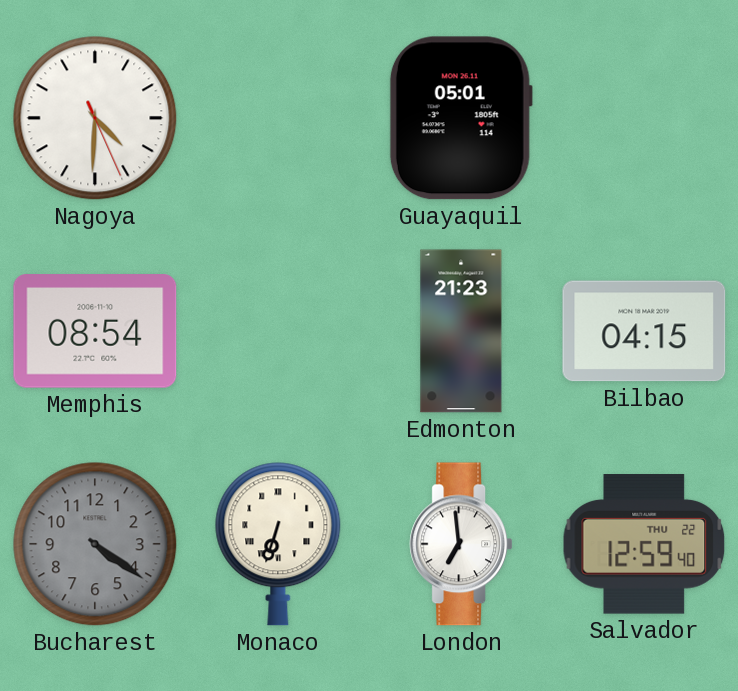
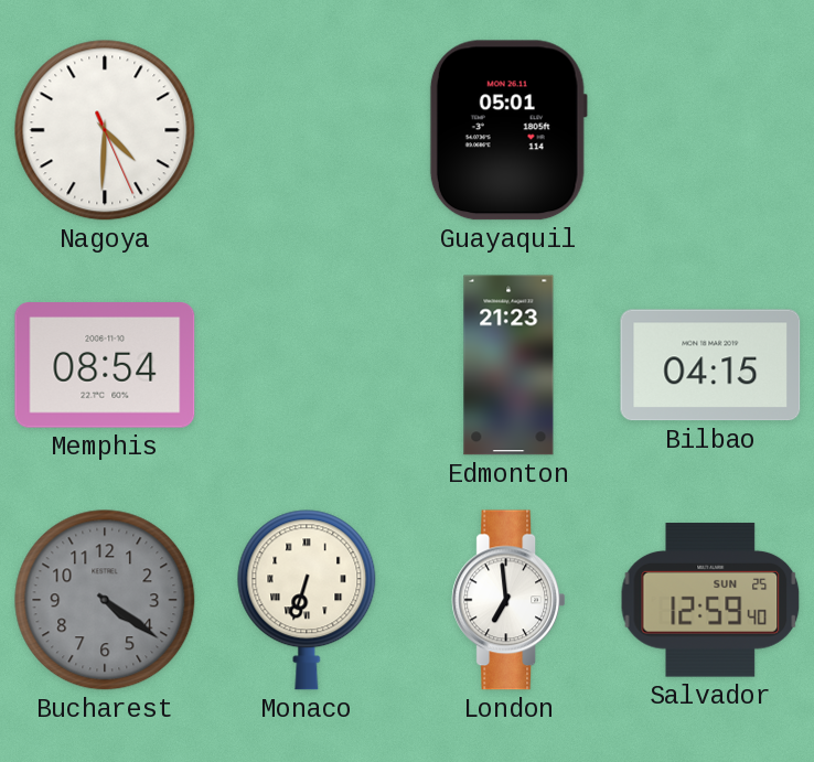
Salvador date: THU 22 -> SUN 25
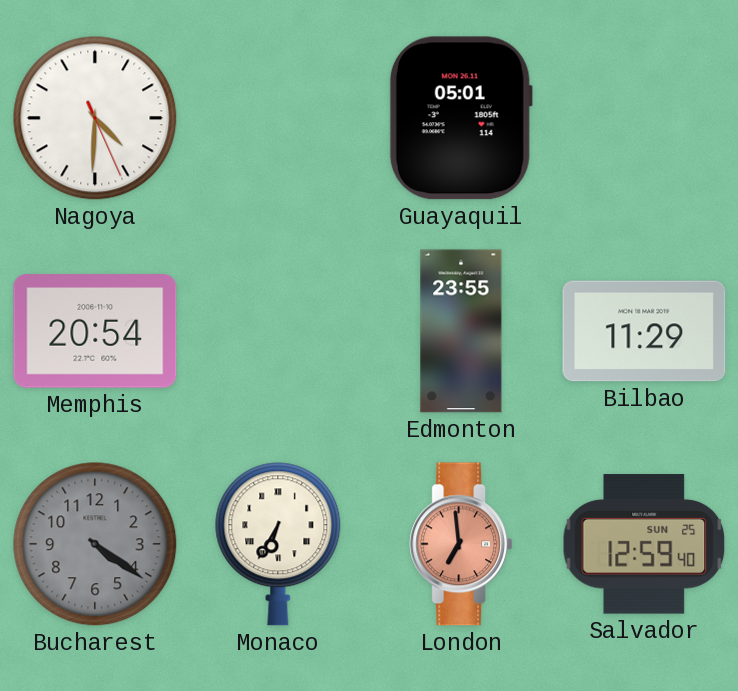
Memphis: 08:54 -> 20:54
Edmonton: 21:23 -> 23:55
Bilbao: 04:15 -> 11:29
Monaco: 6:33 -> 6:35
London dial: white -> salmon
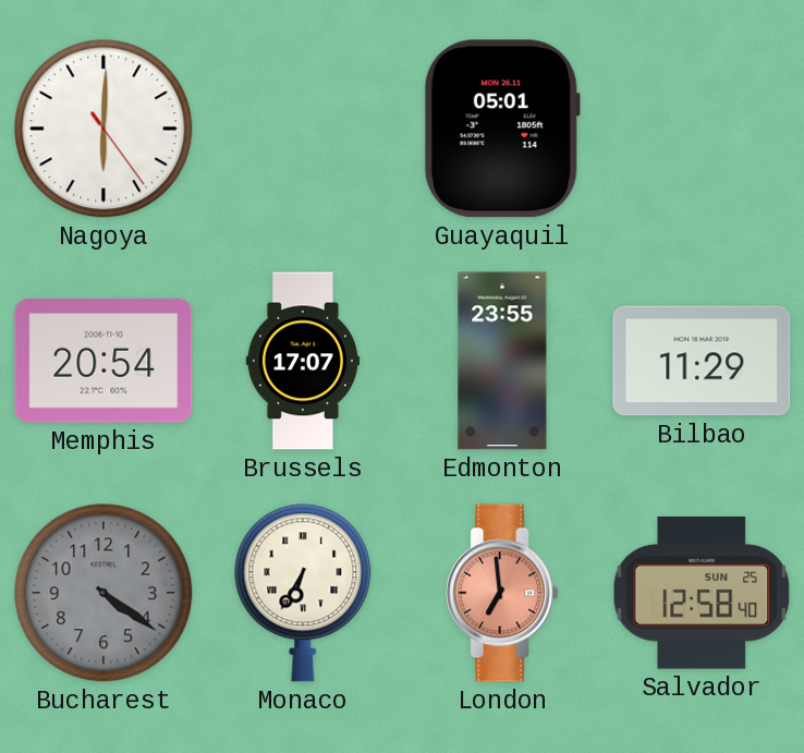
Nagoya: 4:30 -> 6:00
Brussels: none -> 17:07
Salvador: 12:59 -> 12:58
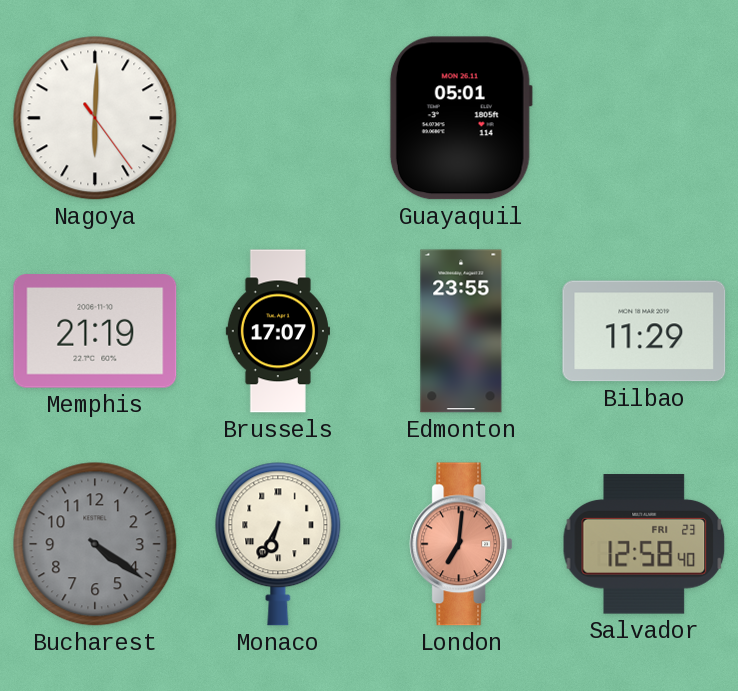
Memphis: 20:54 -> 21:19
London: 6:59 -> 7:01
Salvador date: SUN 25 -> FRI 23
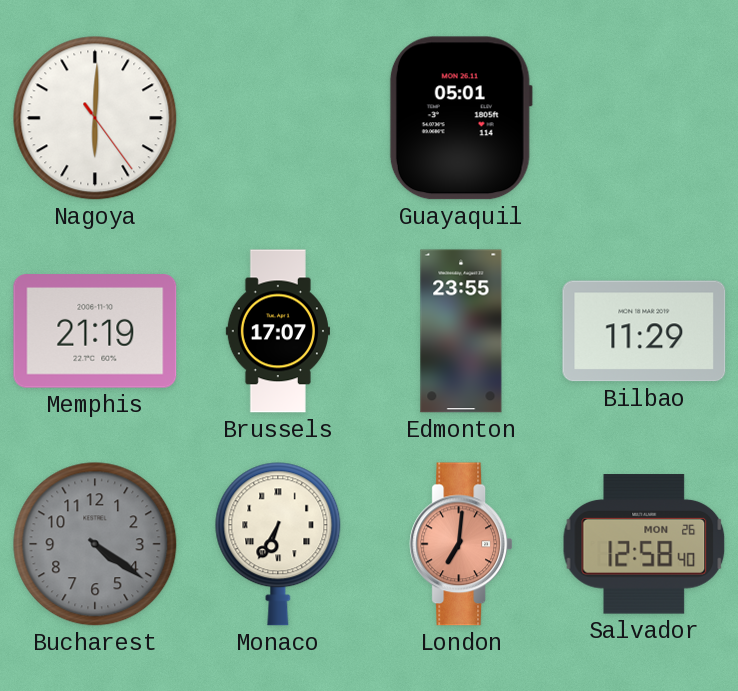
Salvador date: FRI 23 -> MON 26
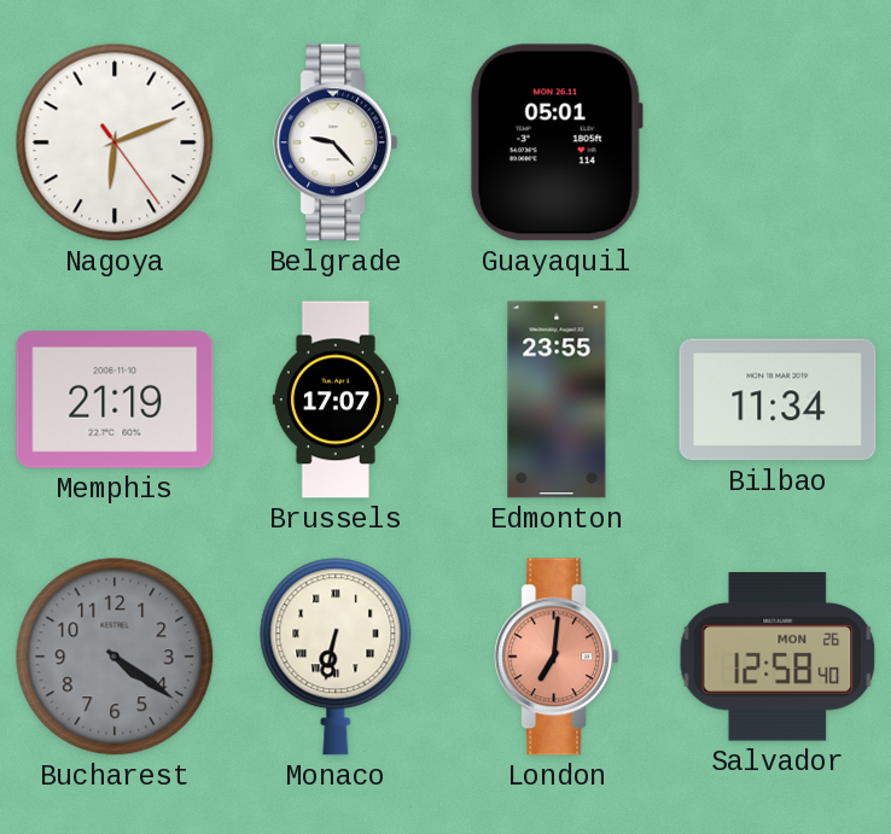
Nagoya: 6:00 -> 6:11
Belgrade: none -> 9:23
Bilbao: 11:29 -> 11:34
Monaco: 6:35 -> 6:32
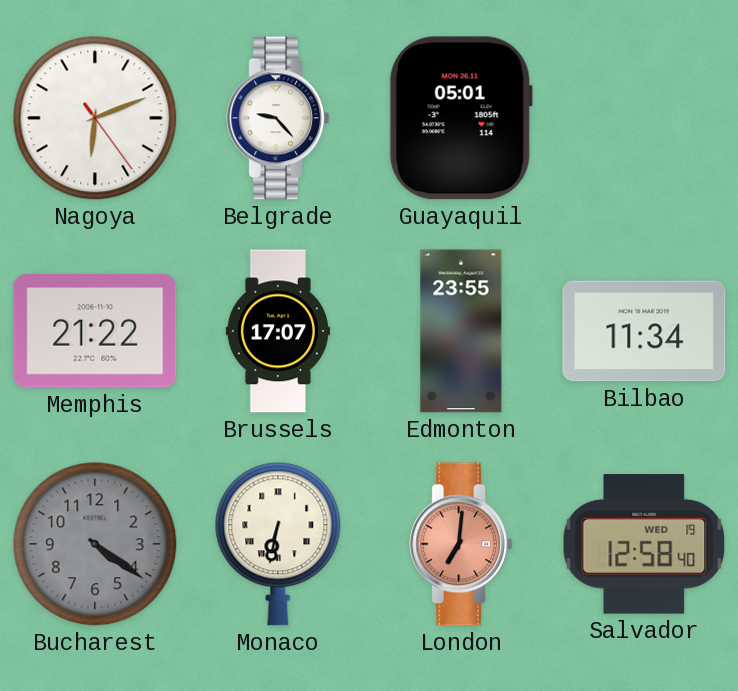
Memphis: 21:19 -> 21:22
Salvador date: MON 26 -> WED 19
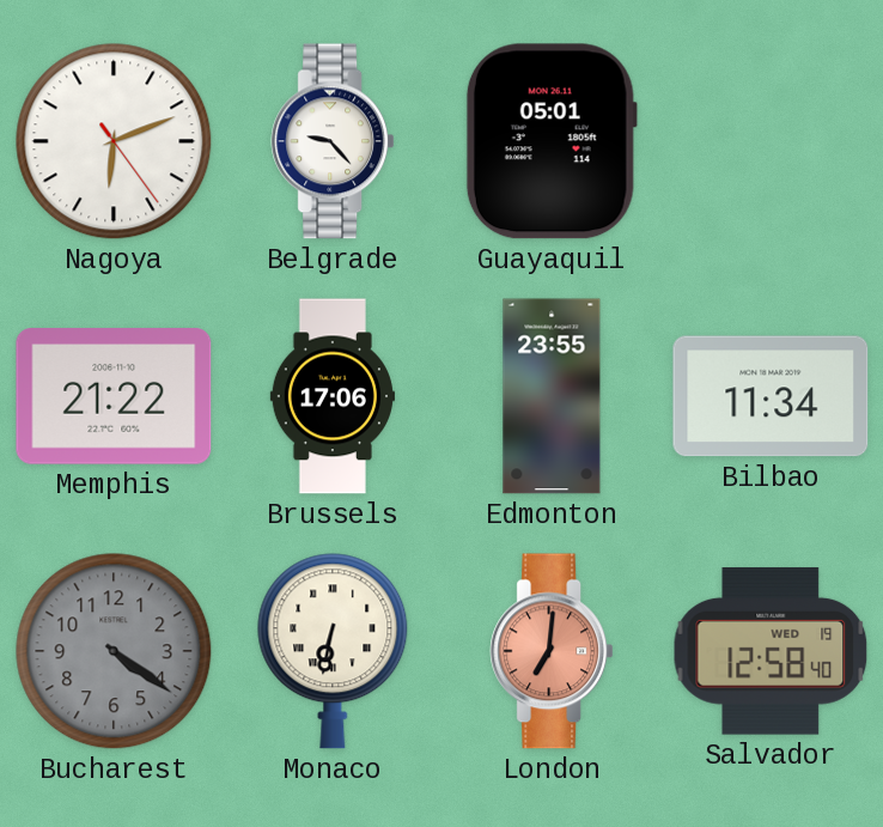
Brussels: 17:07 -> 17:06
